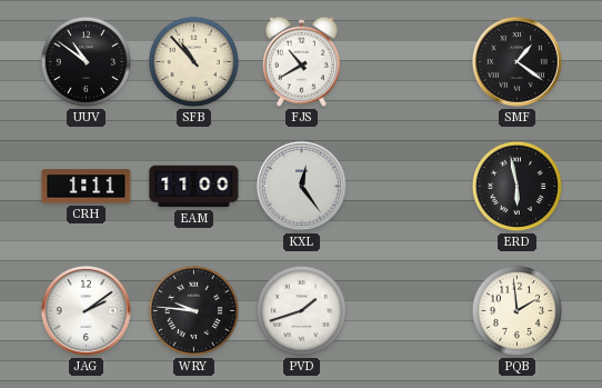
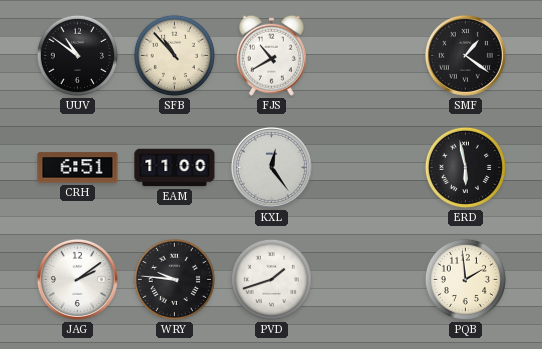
CRH: 1:11 -> 6:51
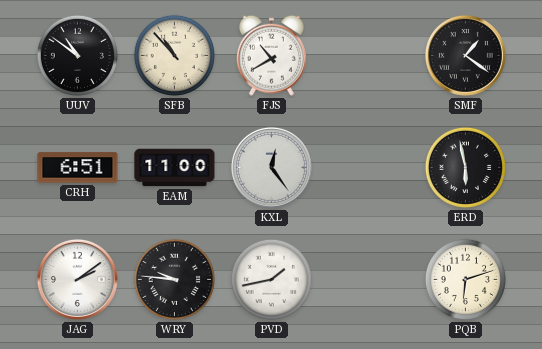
PVD: 1:42 -> 1:43
PQB: 1:59 -> 6:12
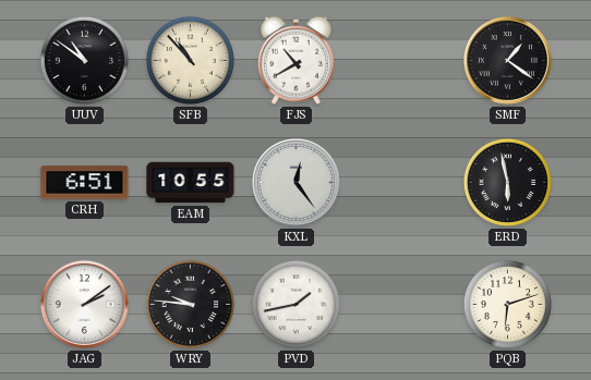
EAM: 11:00 -> 10:55
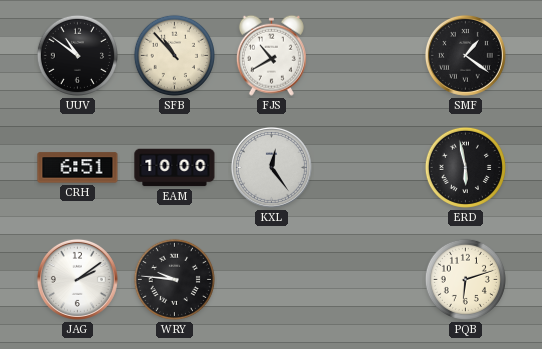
EAM: 10:55 -> 10:00
PVD: 1:43 -> none
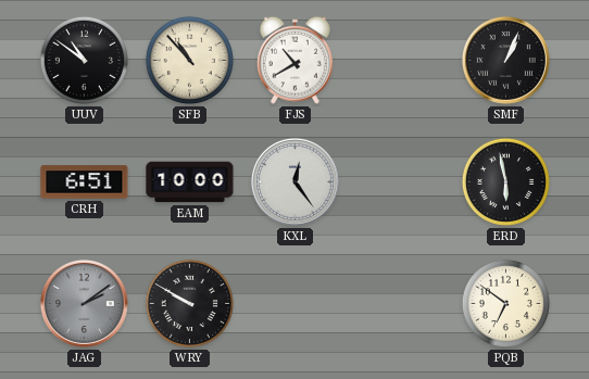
SMF: 1:21 -> 1:04
JAG dial: white -> grey
WRY: 9:46 -> 9:50
PQB: 6:12 -> 6:51
